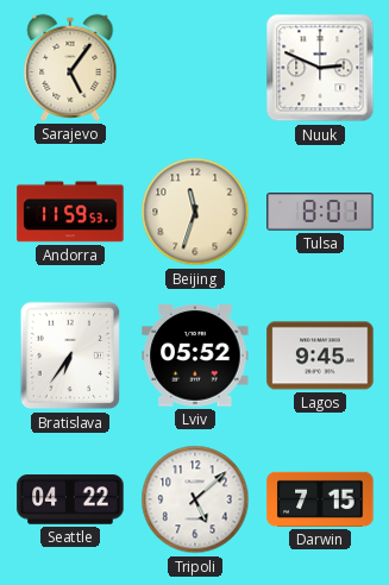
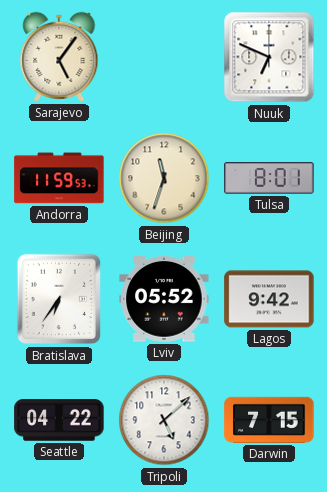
Nuuk: 2:49 -> 6:49
Lagos: 9:45 -> 9:42
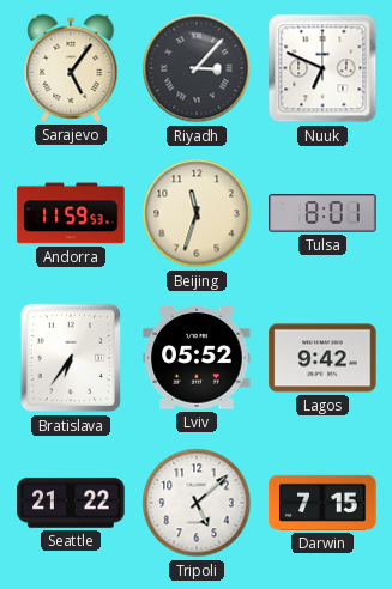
Riyadh: none -> 3:07
Seattle: 04:22 -> 21:22
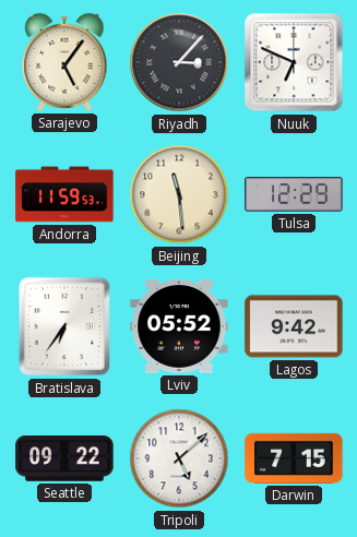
Beijing: 11:33 -> 11:29
Tulsa: 8:01 -> 12:29
Seattle: 21:22 -> 09:22
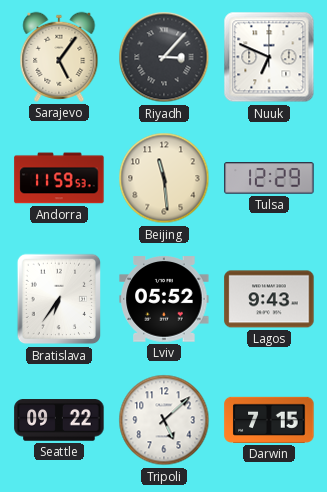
Lagos: 9:42 -> 9:43
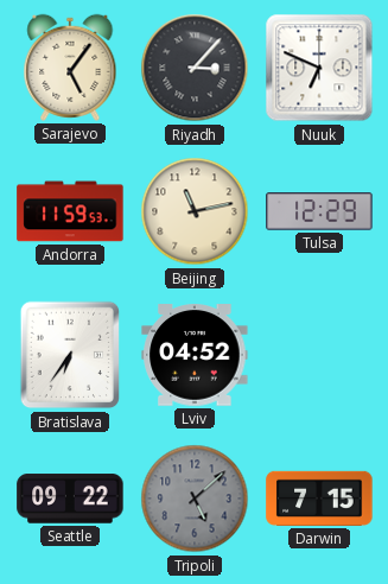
Beijing: 11:29 -> 11:13
Lviv: 05:52 -> 04:52
Lagos: 9:43 -> none
Tripoli dial: white -> grey
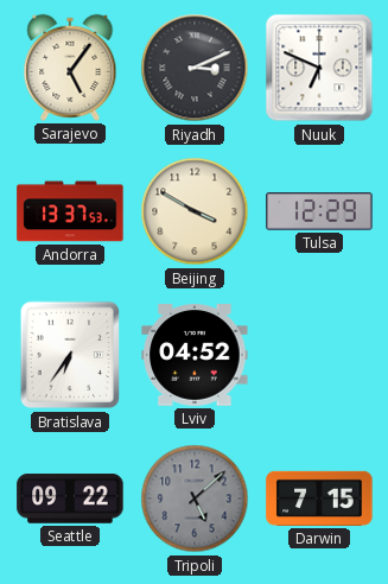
Riyadh: 3:07 -> 3:11
Andorra: 11:59 -> 13:37
Beijing: 11:13 -> 3:50
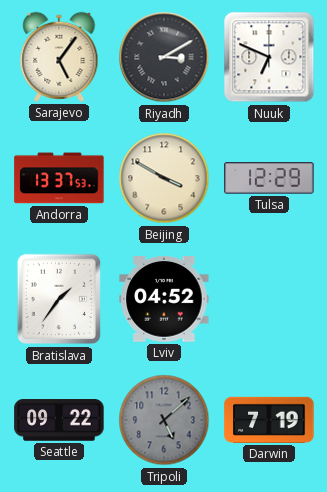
Riyadh: 3:11 -> 3:10
Bratislava: 6:36 -> 1:36
Darwin: 7:15 -> 7:19
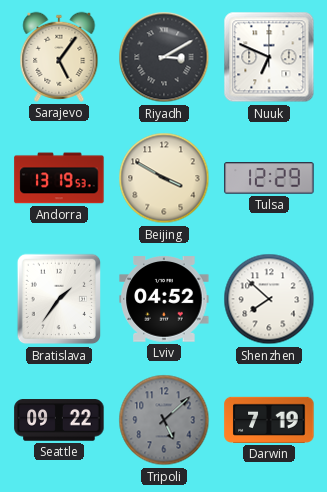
Andorra: 13:37 -> 13:19
Shenzhen: none -> 7:52
